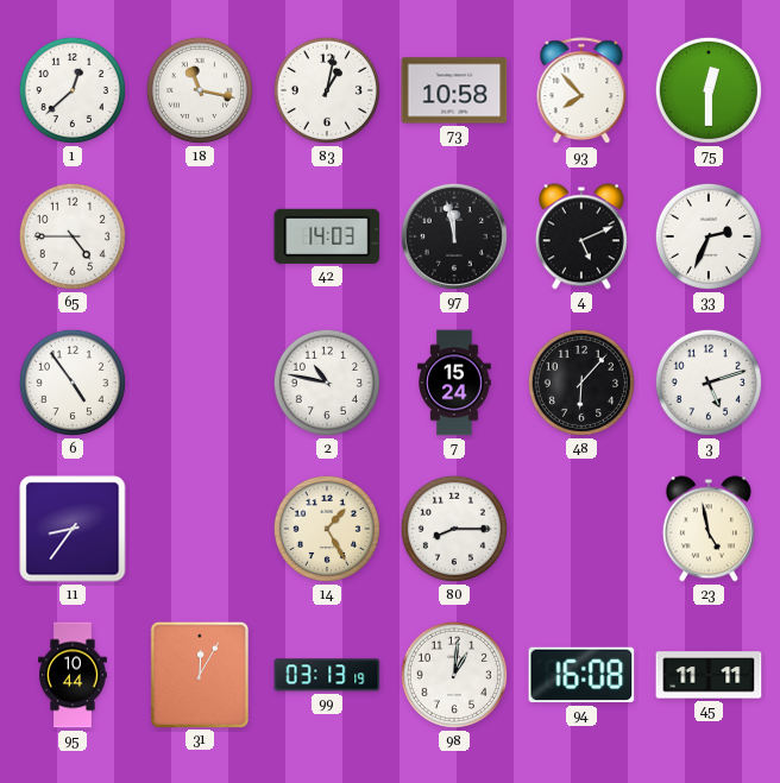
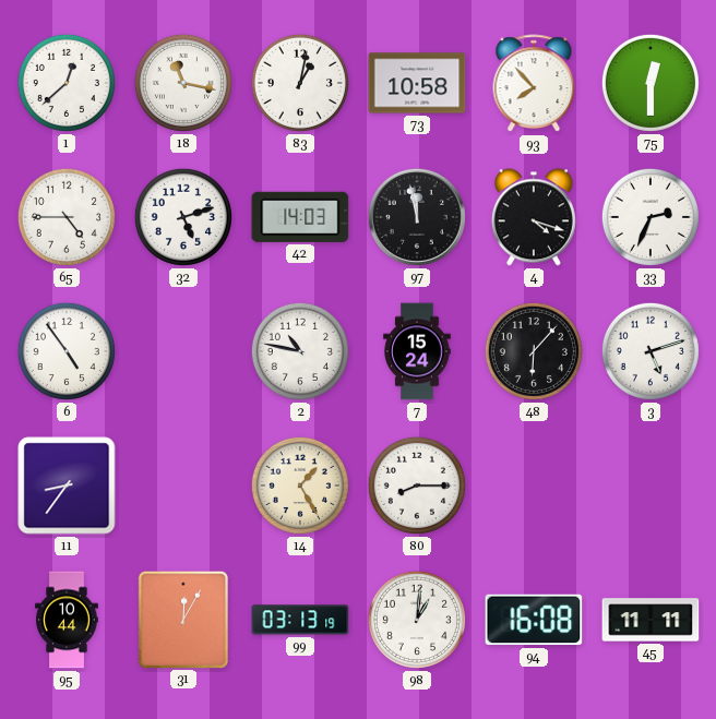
32: none -> 5:12
4: 5:11 -> 4:18
23: 4:58 -> none
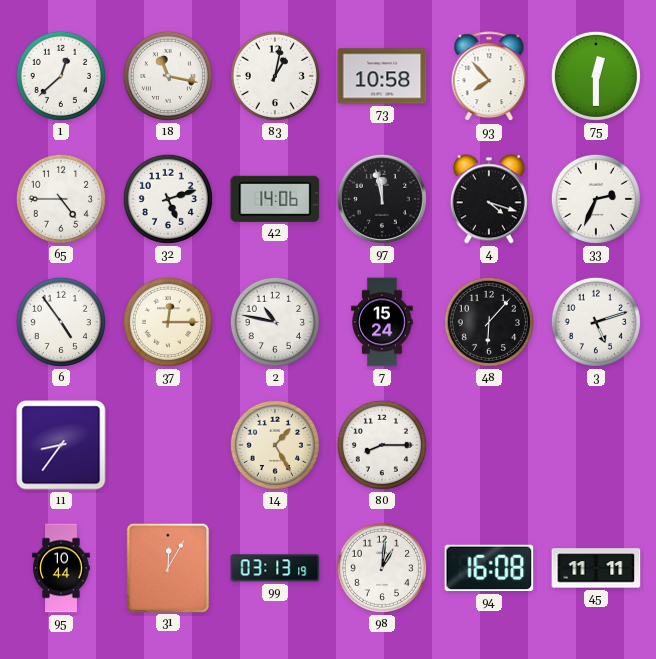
42: 14:03 -> 14:06
37: none -> 12:15
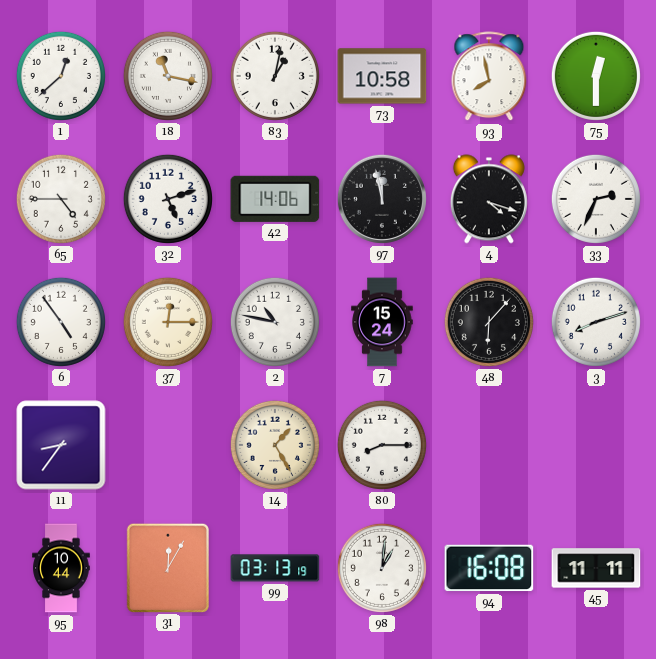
93: 7:53 -> 7:58
3: 5:12 -> 8:12
